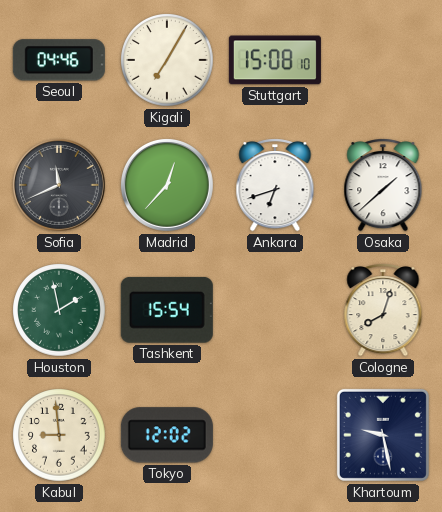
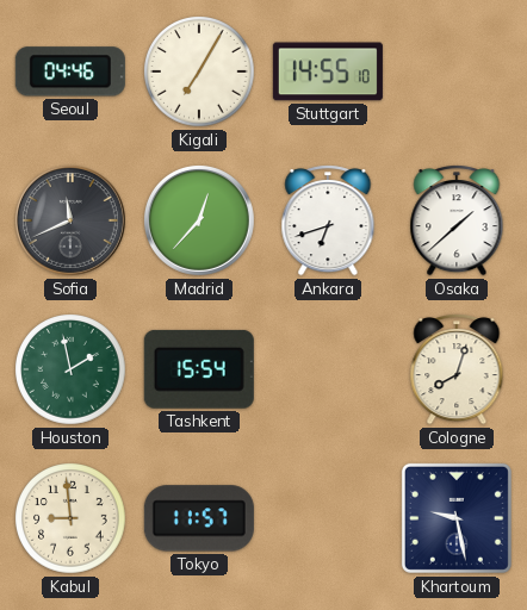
Stuttgart: 15:08 -> 14:55
Tokyo: 12:02 -> 11:57
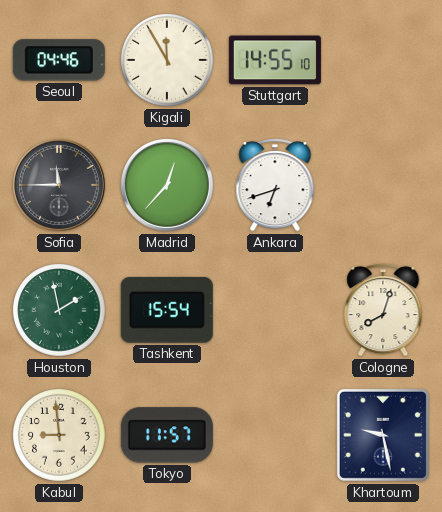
Kigali: 7:05 -> 11:55
Sofia: 11:41 -> 11:45
Osaka: 1:38 -> none
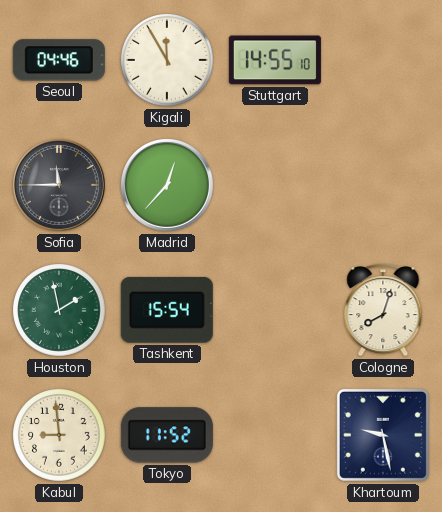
Ankara: 6:42 -> none
Tokyo: 11:57 -> 11:52
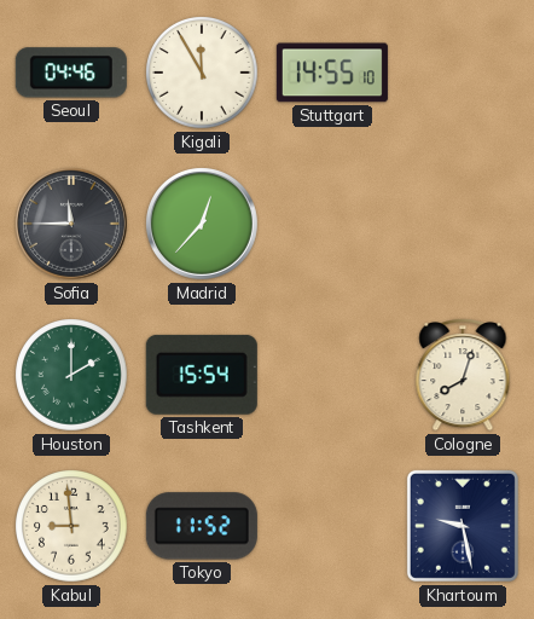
Houston: 1:58 -> 2:00
